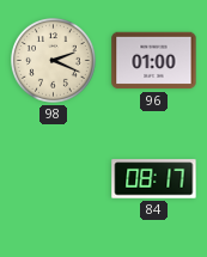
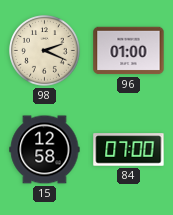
15: none -> 12:58
84: 08:17 -> 07:00
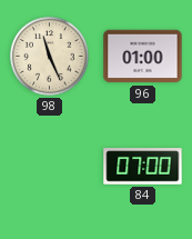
98: 2:19 -> 11:26
15: 12:58 -> none
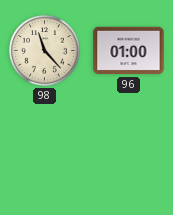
98: 11:26 -> 11:23
84: 07:00 -> none
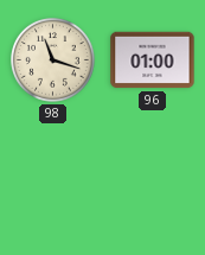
98: 11:23 -> 11:18
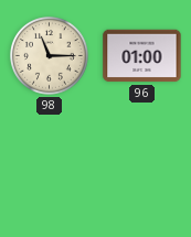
98: 11:18 -> 11:15
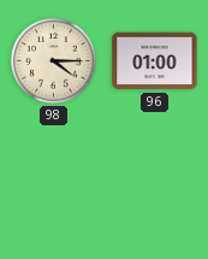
98: 11:15 -> 4:15
